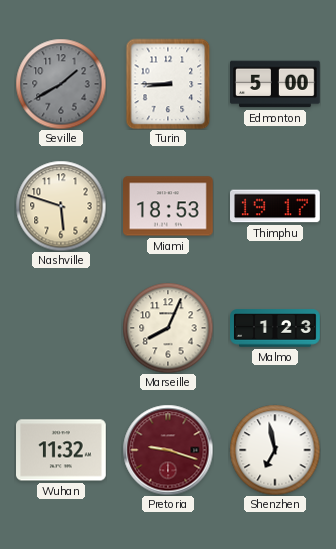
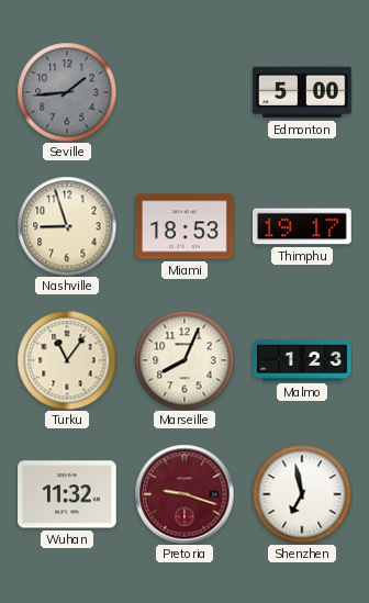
Seville: 1:40 -> 1:44
Turin: 8:45 -> none
Nashville: 5:48 -> 8:57
Turku: none -> 11:06
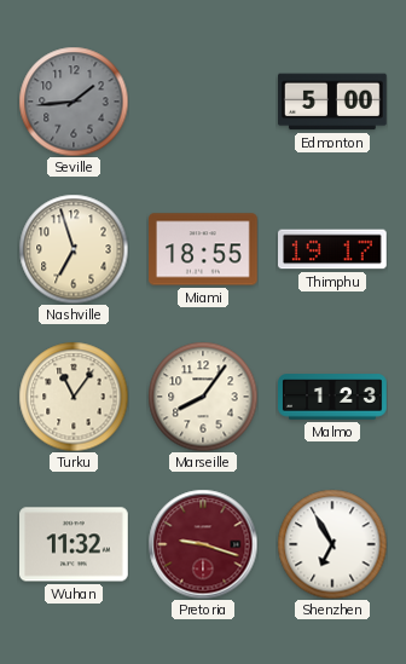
Nashville: 8:57 -> 6:57
Miami: 18:53 -> 18:55
Marseille: 8:04 -> 8:06
Shenzhen: 6:58 -> 6:55
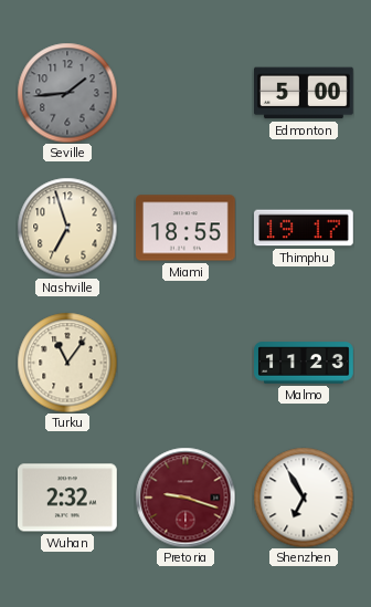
Marseille: 8:06 -> none
Malmo: 1:23 -> 11:23
Wuhan: 11:32 -> 2:32
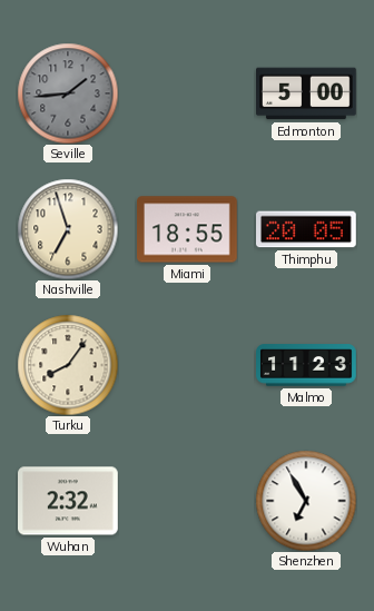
Thimphu: 19:17 -> 20:05
Turku: 11:06 -> 8:06
Pretoria: 9:18 -> none
